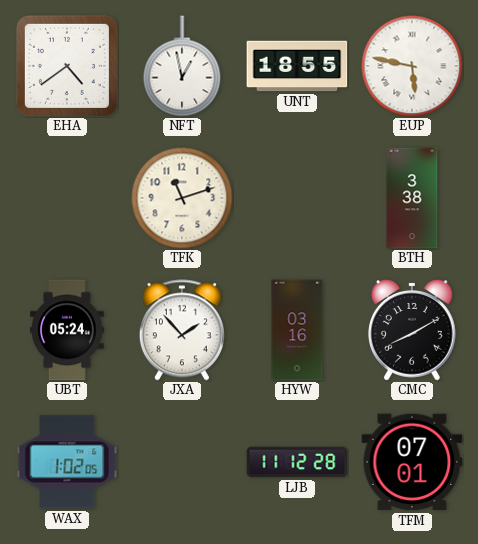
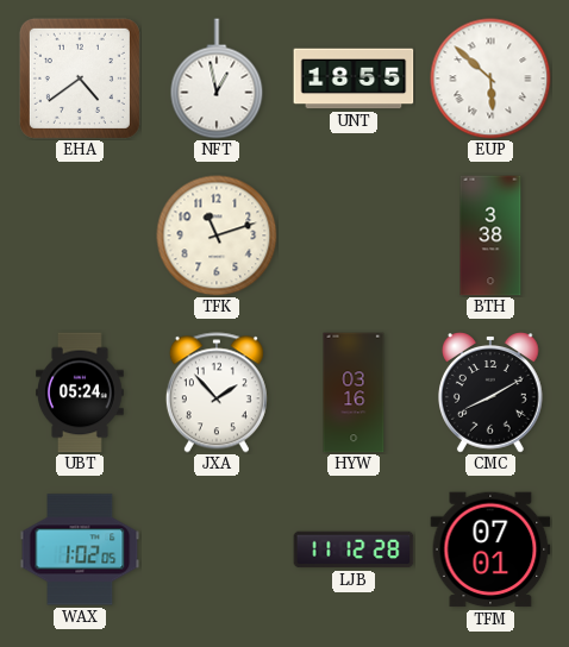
EUP: 5:47 -> 5:52
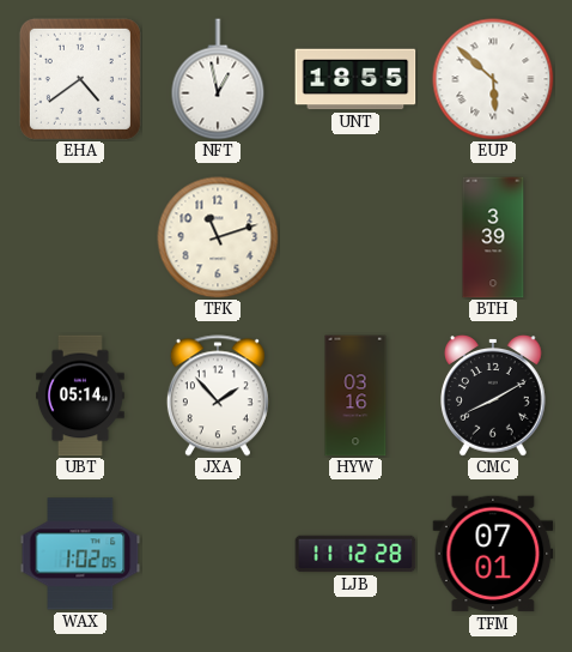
BTH: 3:38 -> 3:39
UBT: 05:24 -> 05:14
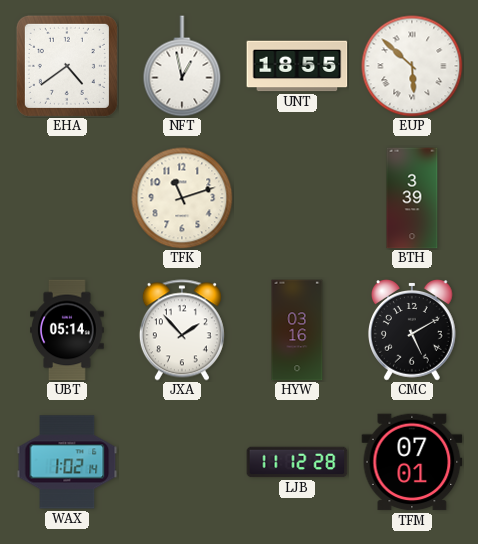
CMC: 8:10 -> 5:10
WAX: 1:02:05 -> 1:02:14
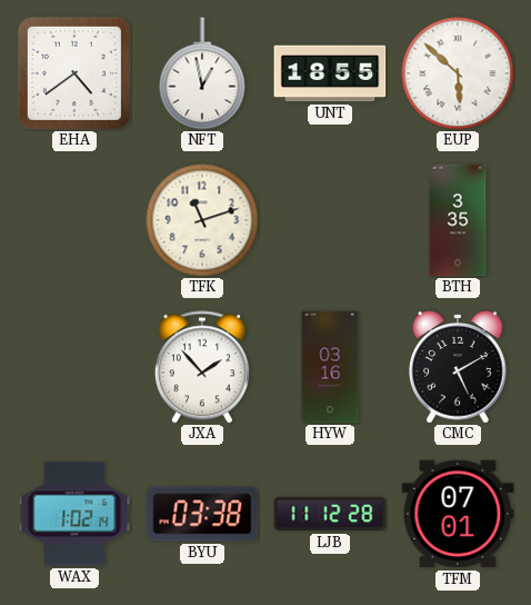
BTH: 3:39 -> 3:35
UBT: 05:14 -> none
BYU: none -> 03:38
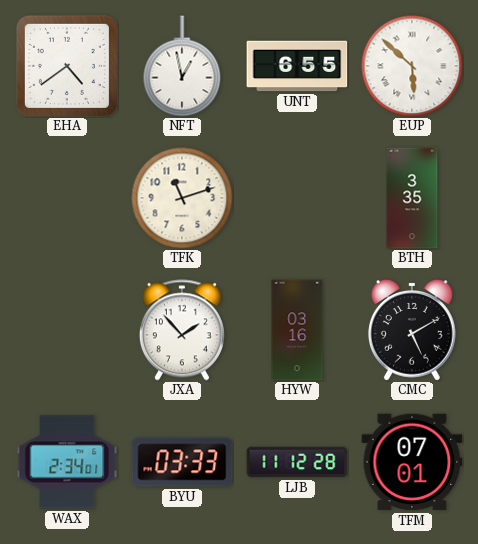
UNT: 18:55 -> 6:55
WAX: 1:02 -> 2:34
BYU: 03:38 -> 03:33
